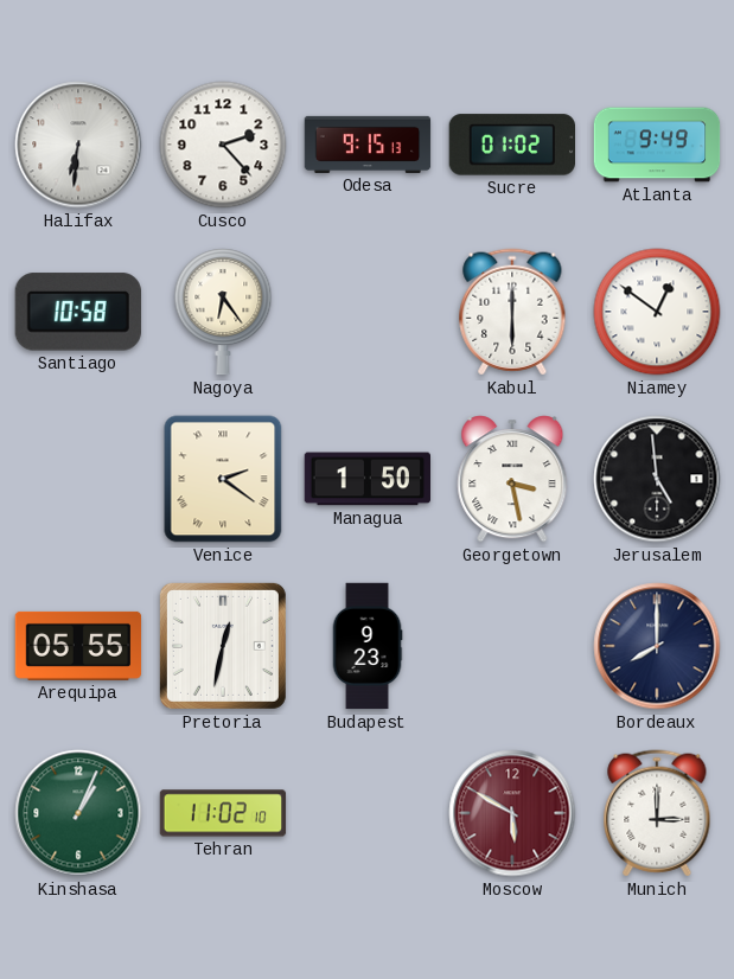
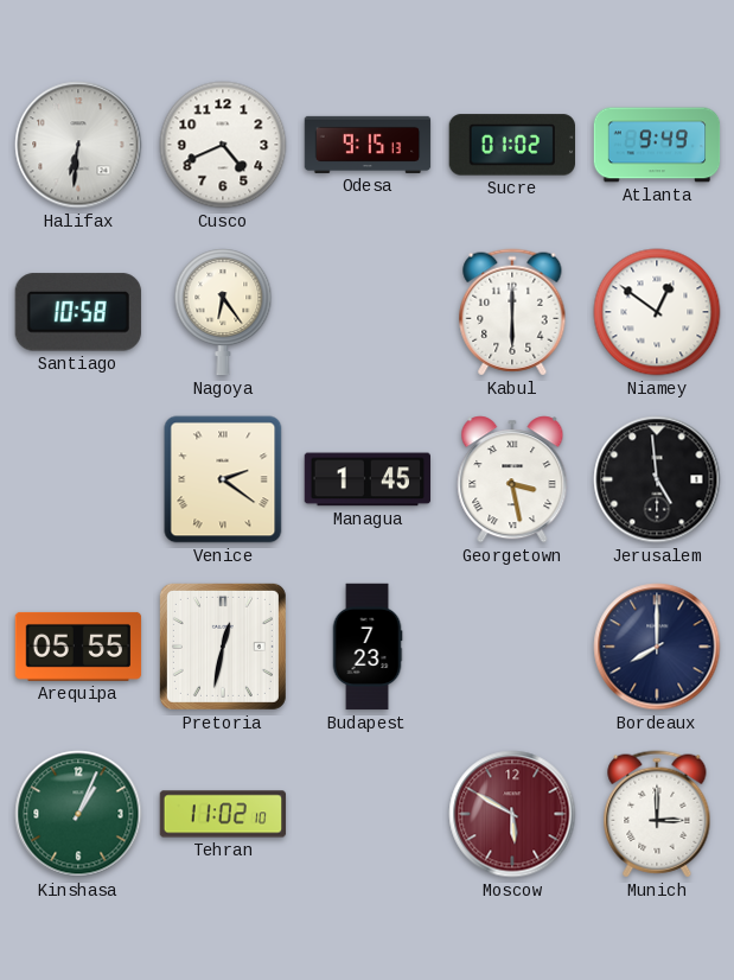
Cusco: 2:23 -> 4:41
Managua: 1:50 -> 1:45
Budapest: 9:23 -> 7:23
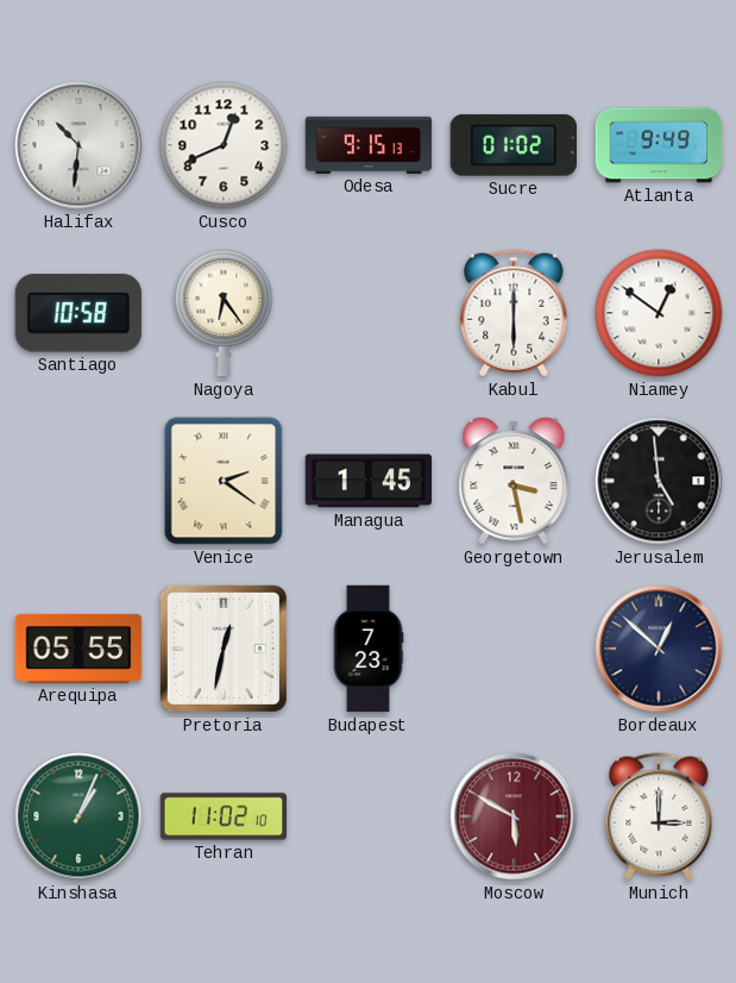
Halifax: 6:31 -> 10:31
Cusco: 4:41 -> 12:41
Bordeaux: 8:00 -> 12:52
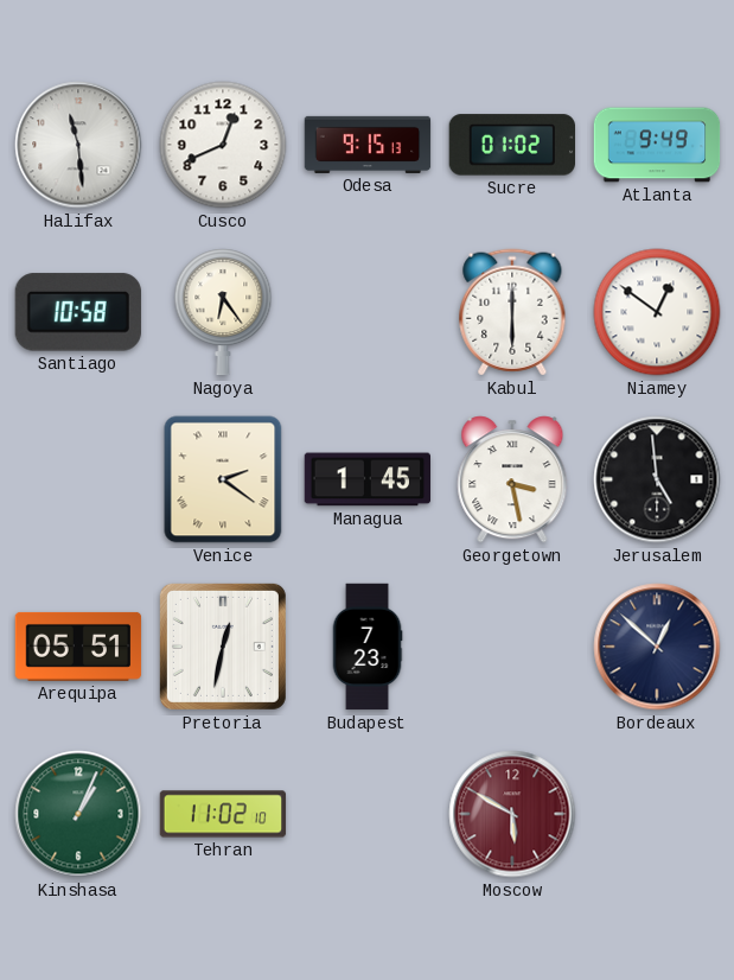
Halifax: 10:31 -> 11:29
Arequipa: 05:55 -> 05:51
Munich: 3:00 -> none
